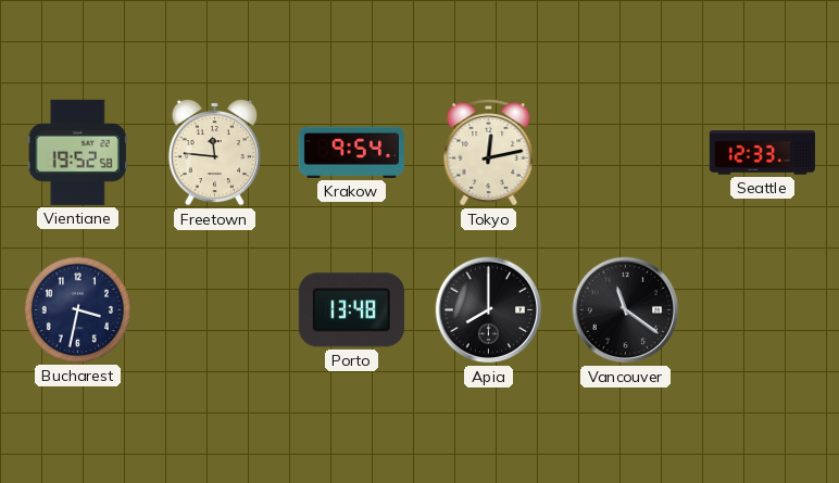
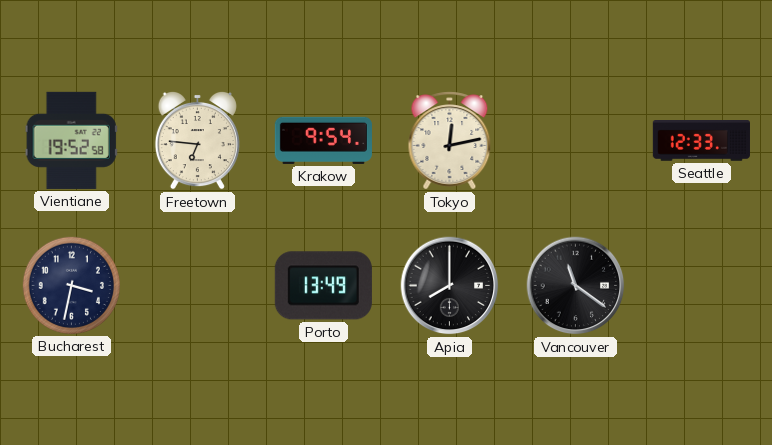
Freetown: 11:46 -> 6:46
Porto: 13:48 -> 13:49
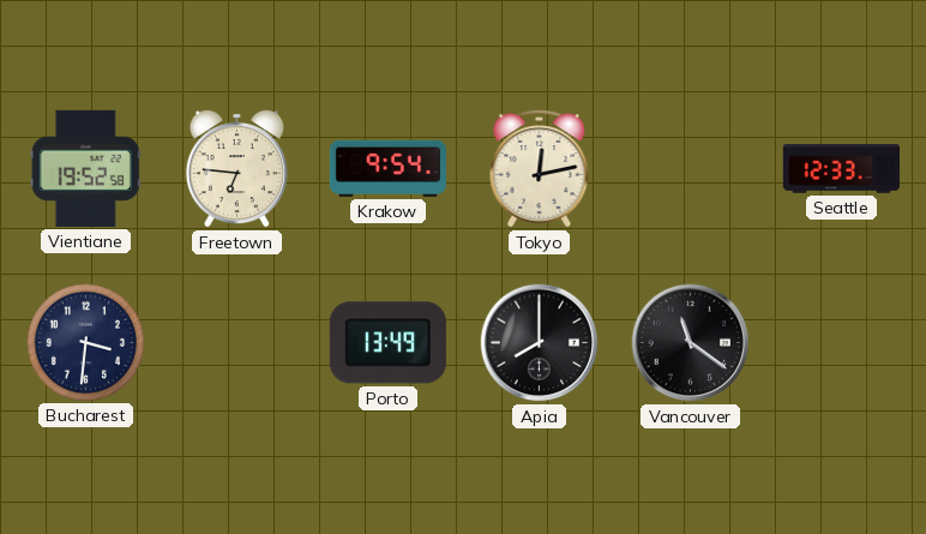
Bucharest: 3:32 -> 3:31
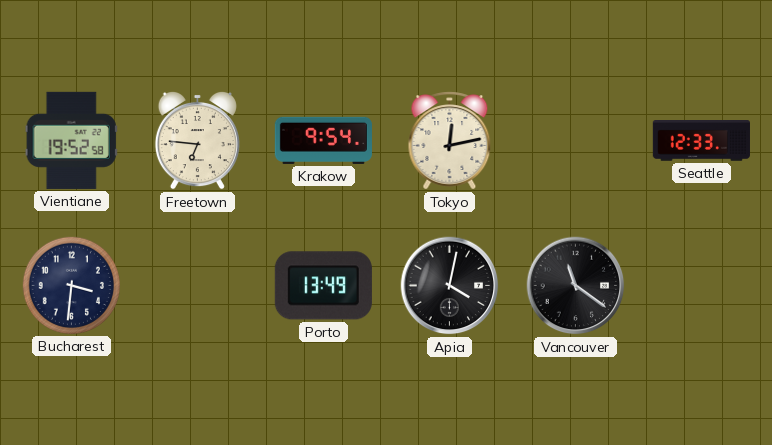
Apia: 8:00 -> 4:02
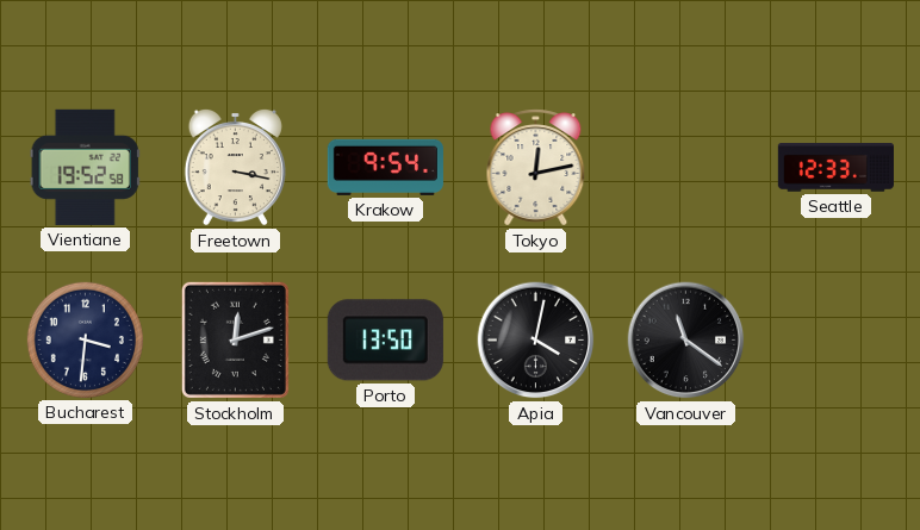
Freetown: 6:46 -> 3:17
Stockholm: none -> 12:12
Porto: 13:49 -> 13:50
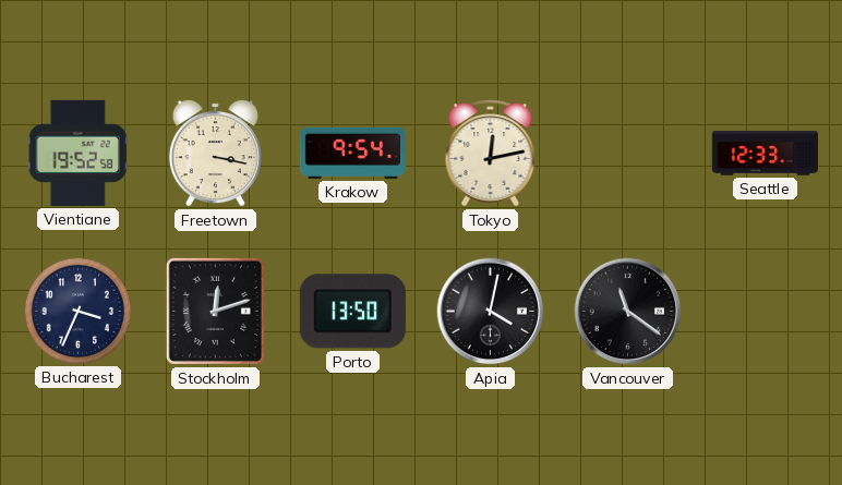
Bucharest: 3:31 -> 3:34
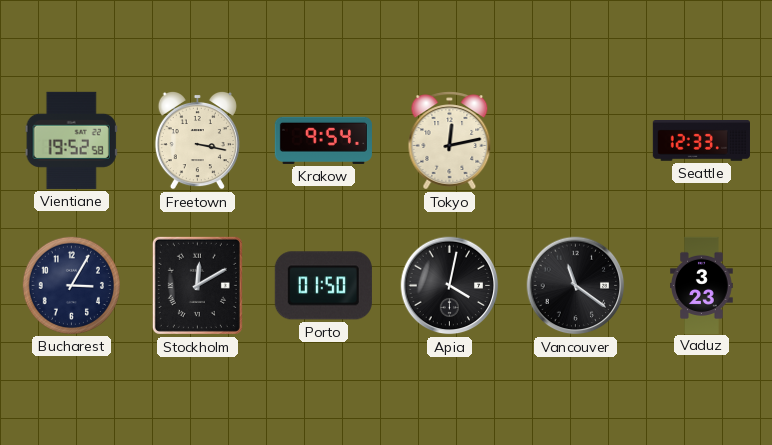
Bucharest: 3:34 -> 3:05
Stockholm: 12:12 -> 12:10
Porto: 13:50 -> 01:50
Vaduz: none -> 3:23
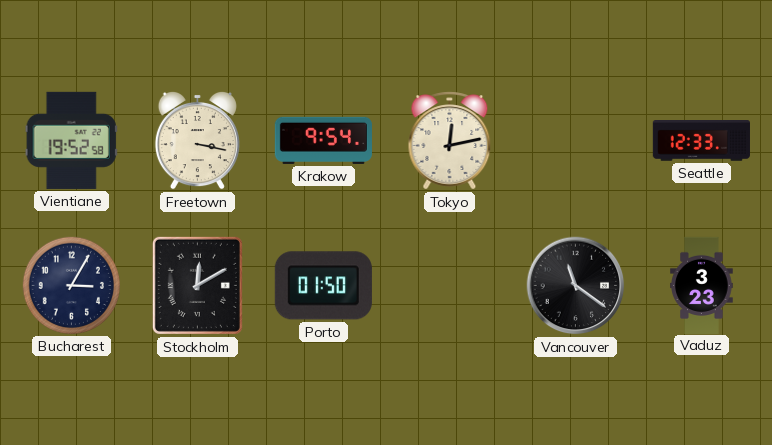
Apia: 4:02 -> none
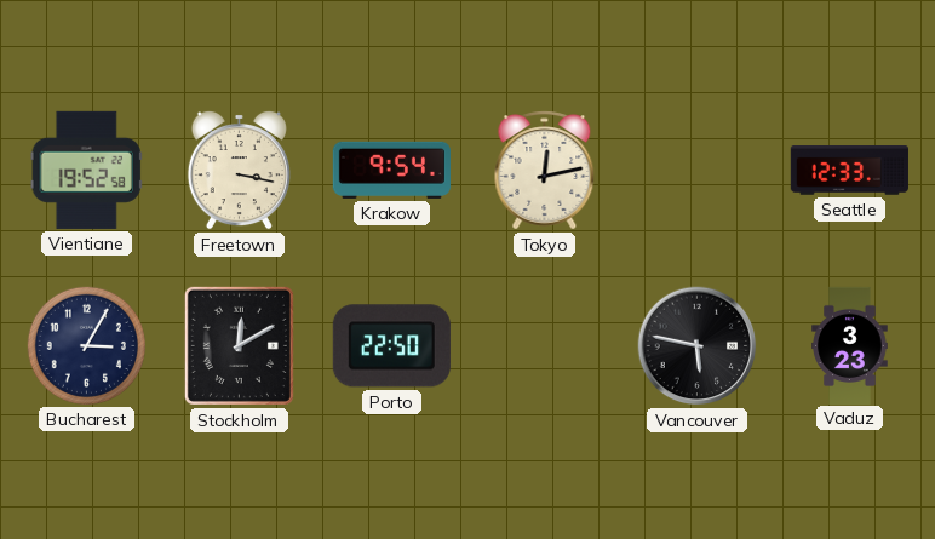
Porto: 01:50 -> 22:50
Vancouver: 11:21 -> 5:47
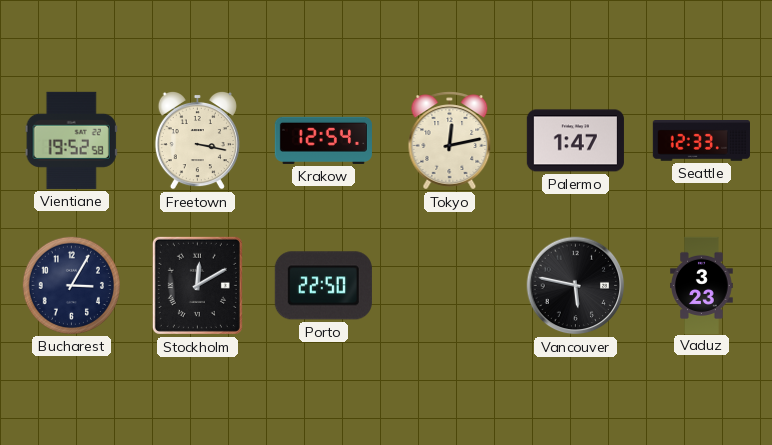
Krakow: 9:54 -> 12:54
Palermo: none -> 1:47
